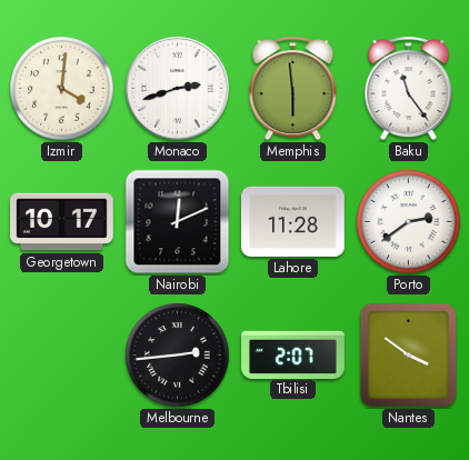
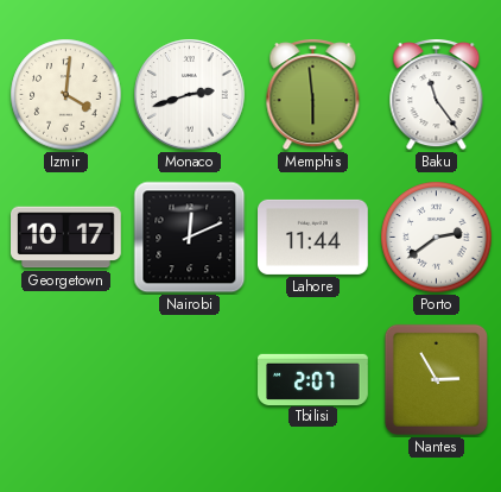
Lahore: 11:28 -> 11:44
Melbourne: 2:44 -> none
Nantes: 3:51 -> 2:55
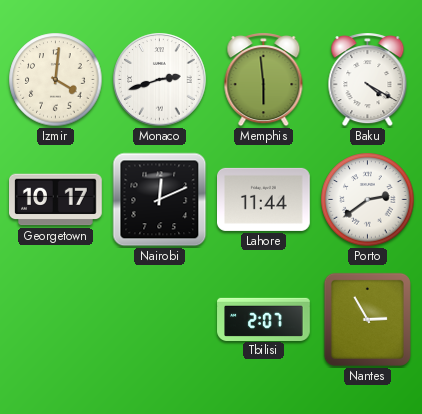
Baku: 11:24 -> 4:20
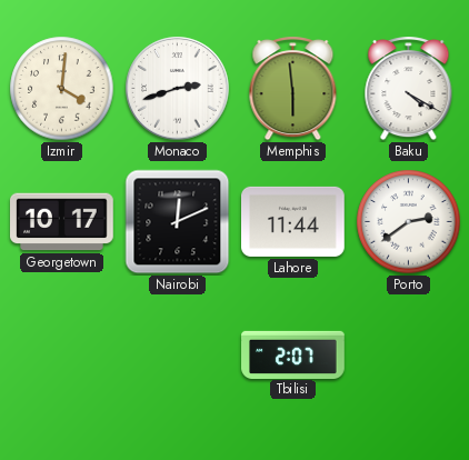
Nantes: 2:55 -> none
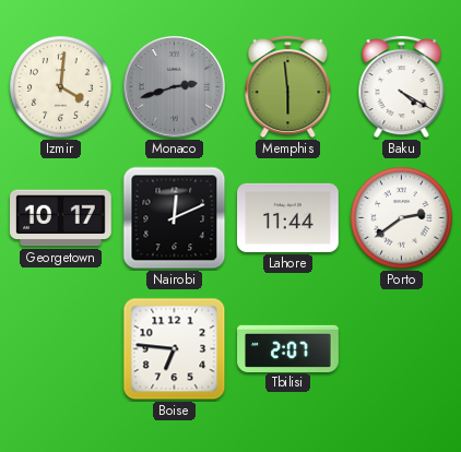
Monaco dial: white -> grey
Boise: none -> 6:46
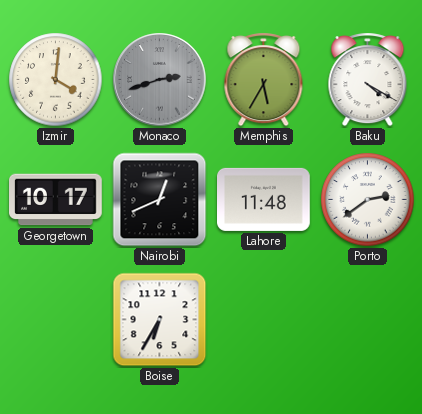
Memphis: 5:59 -> 5:35
Nairobi: 12:11 -> 12:41
Lahore: 11:44 -> 11:48
Boise: 6:46 -> 6:35
Tbilisi: 2:07 -> none
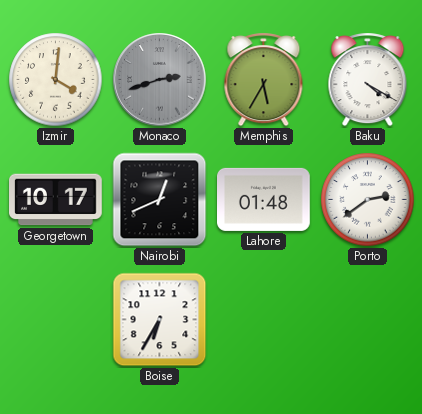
Lahore: 11:48 -> 01:48
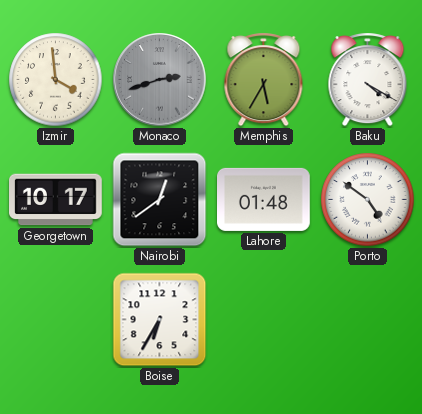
Izmir: 4:01 -> 3:59
Nairobi: 12:41 -> 12:39
Porto: 2:39 -> 4:51
